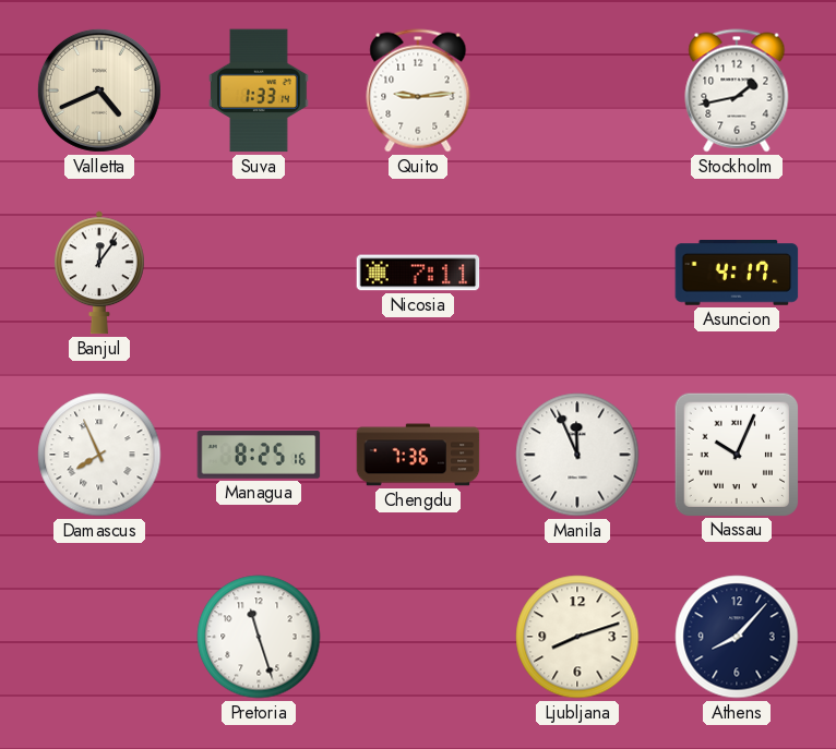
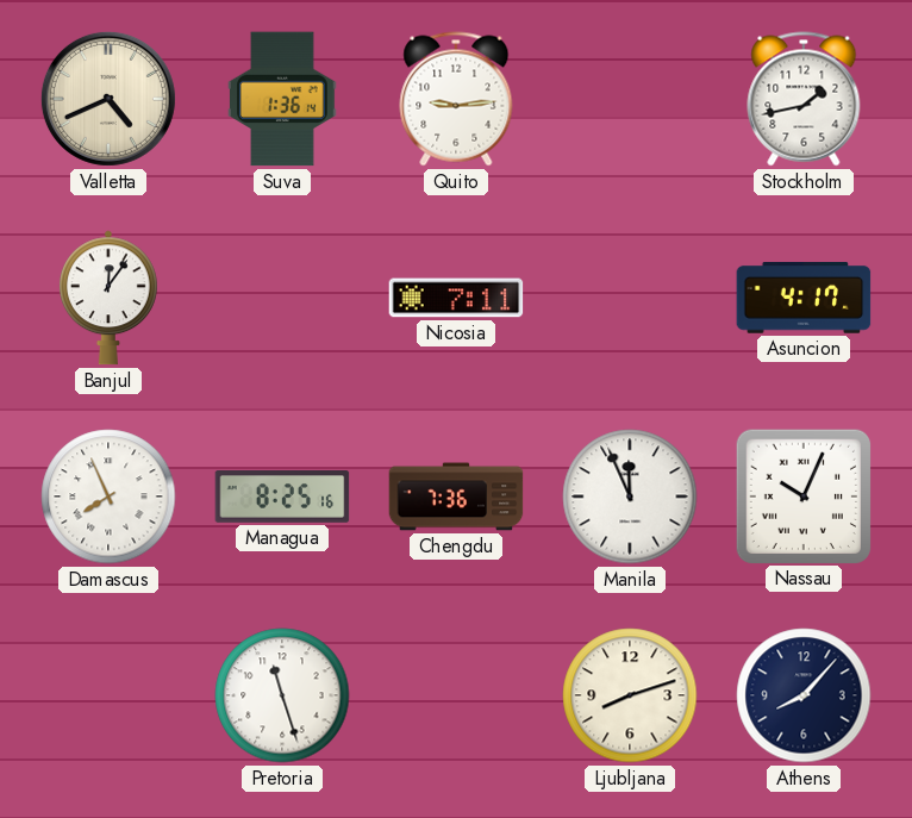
Suva: 1:33 -> 1:36
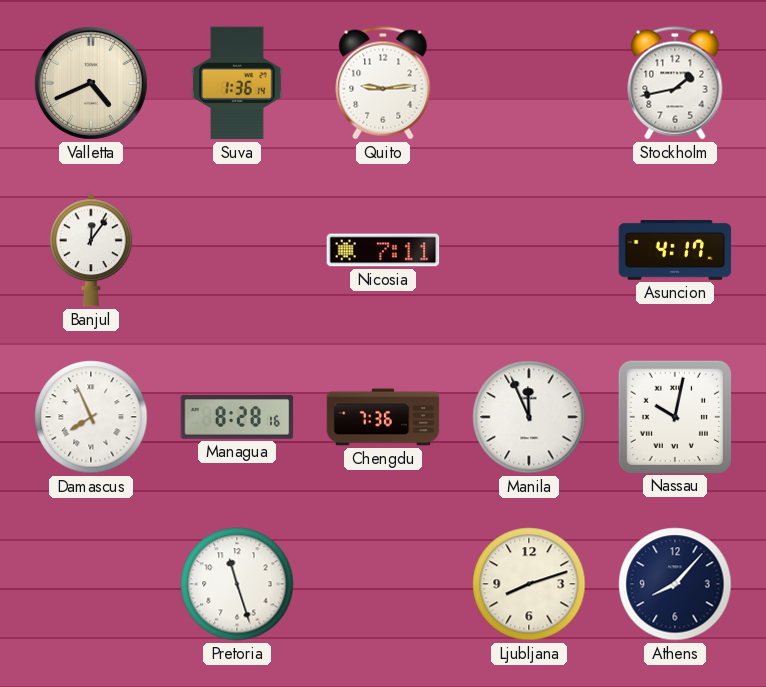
Managua: 8:25 -> 8:28
Nassau: 10:04 -> 10:02
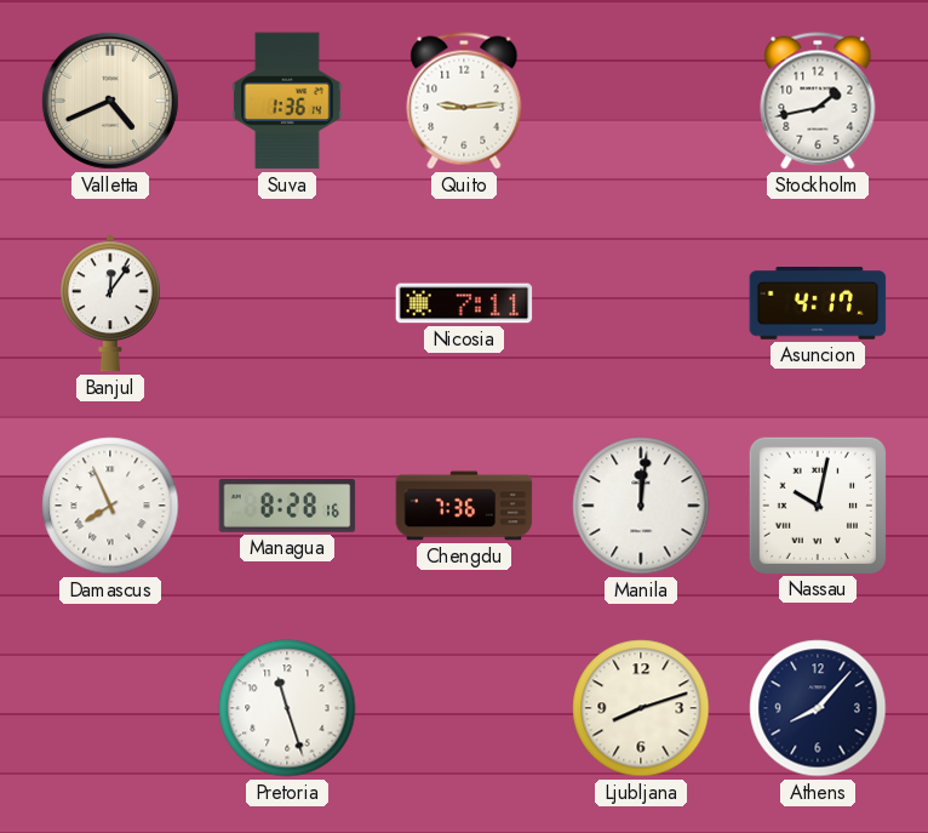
Manila: 11:56 -> 12:01
